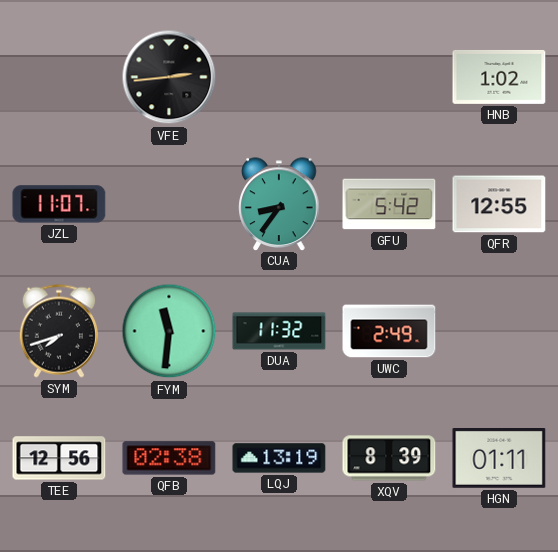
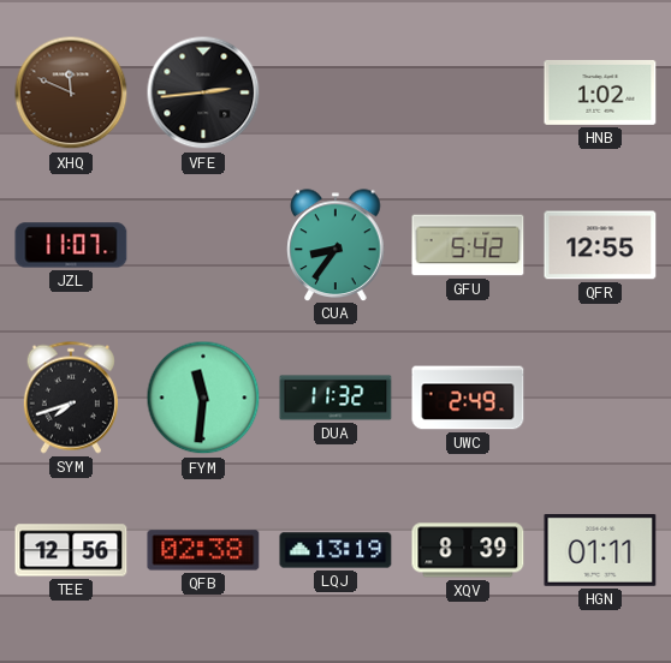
XHQ: none -> 11:49
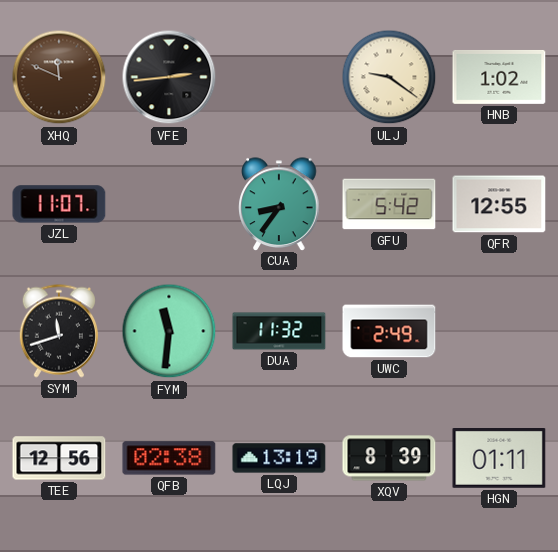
ULJ: none -> 9:21
SYM: 7:42 -> 11:42
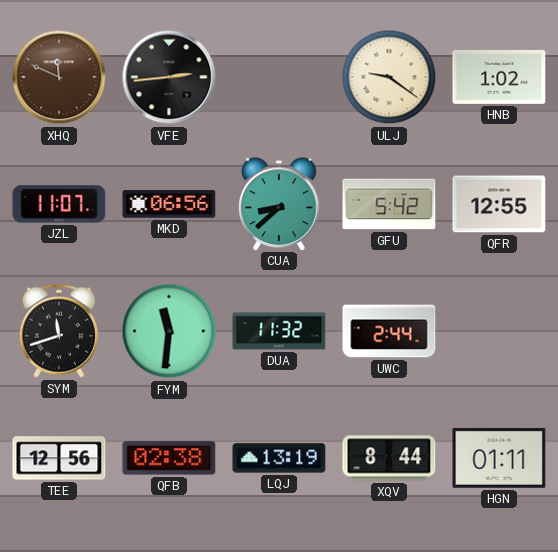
MKD: none -> 06:56
CUA: 8:36 -> 8:38
UWC: 2:49 -> 2:44
XQV: 8:39 -> 8:44
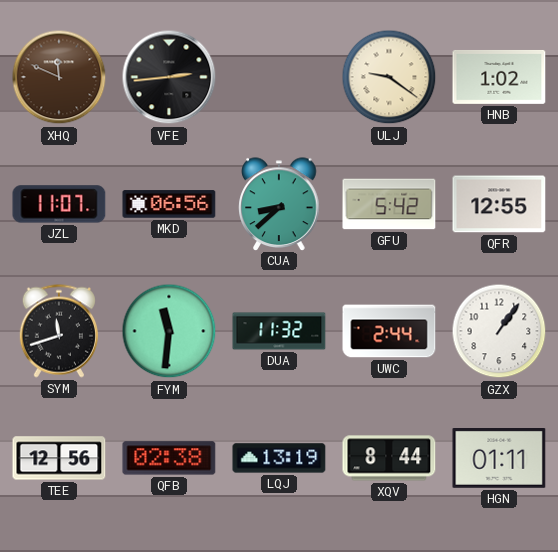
GZX: none -> 1:06
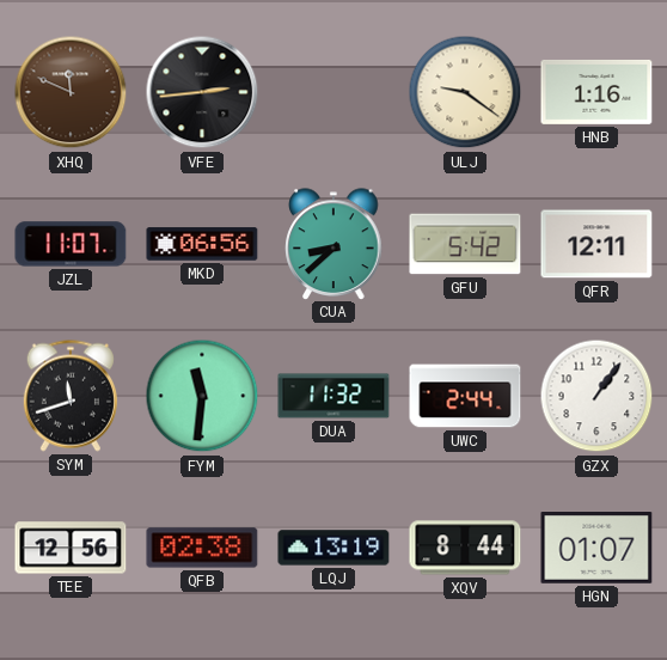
HNB: 1:02 -> 1:16
QFR: 12:55 -> 12:11
HGN: 01:11 -> 01:07
